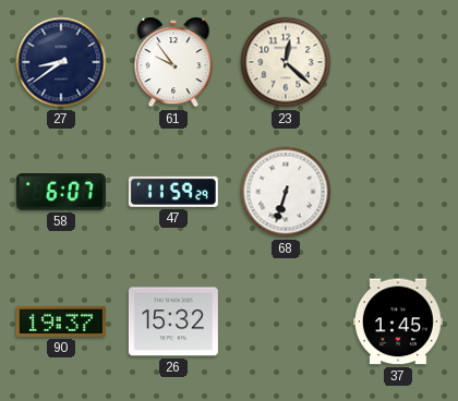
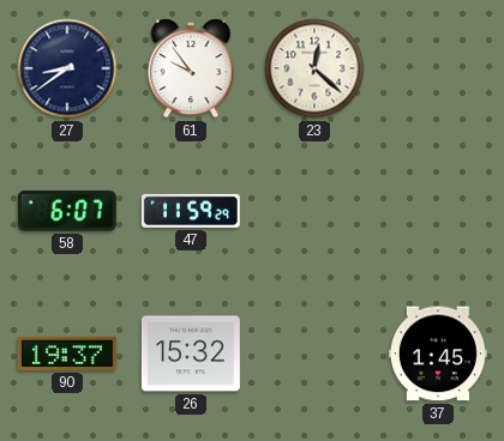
68: 6:33 -> none
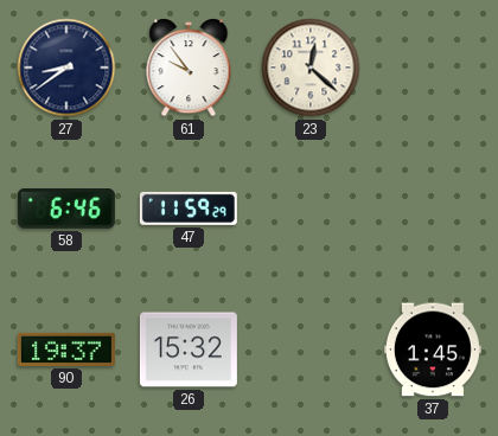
58: 6:07 -> 6:46
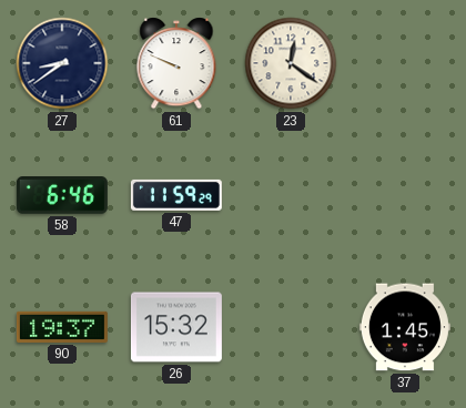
61: 9:54 -> 9:49
23: 12:22 -> 12:21
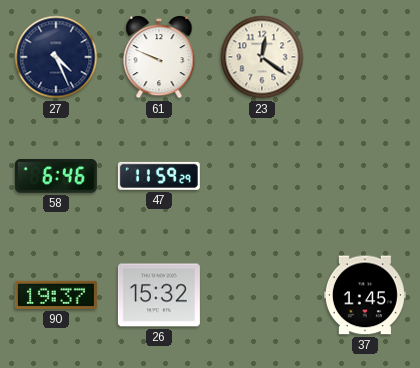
27: 8:39 -> 4:26
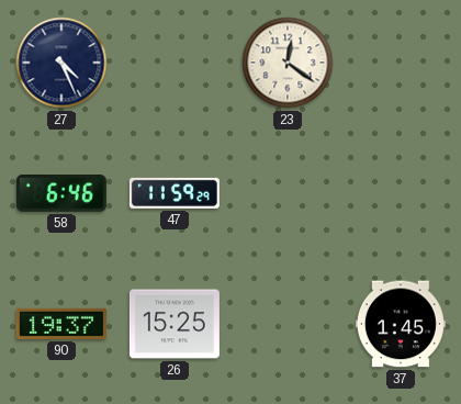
61: 9:49 -> none
26: 15:32 -> 15:25
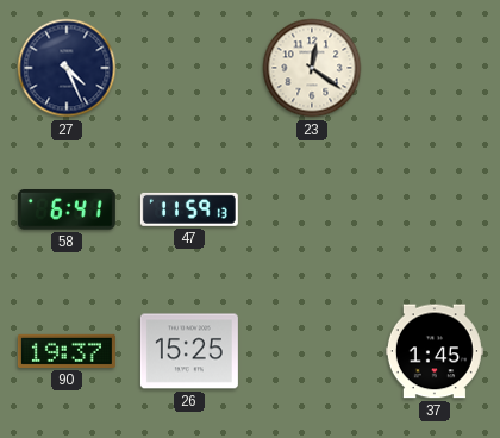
58: 6:46 -> 6:41
47: 11:59:29 -> 11:59:13
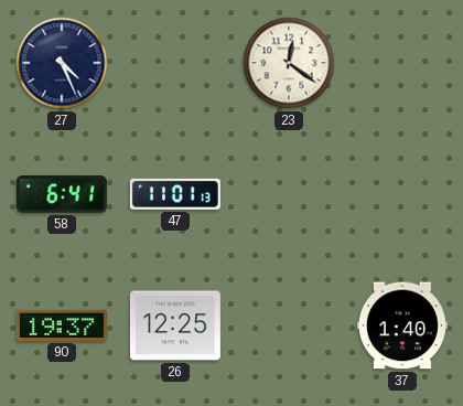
47: 11:59 -> 11:01
26: 15:25 -> 12:25
37: 1:45 -> 1:40
